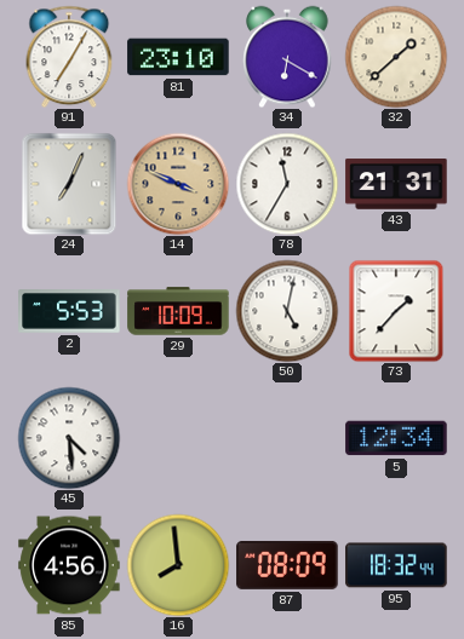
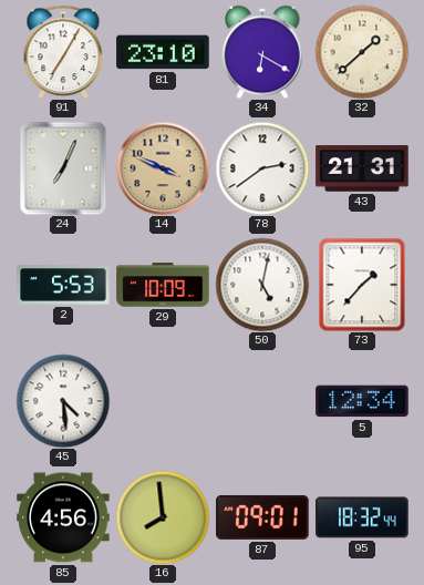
78: 11:35 -> 2:39
87: 08:09 -> 09:01
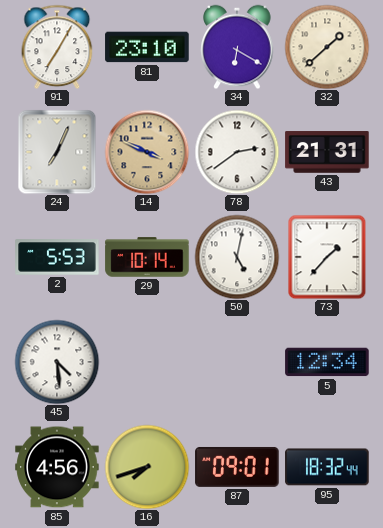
29: 10:09 -> 10:14
16: 7:59 -> 7:42
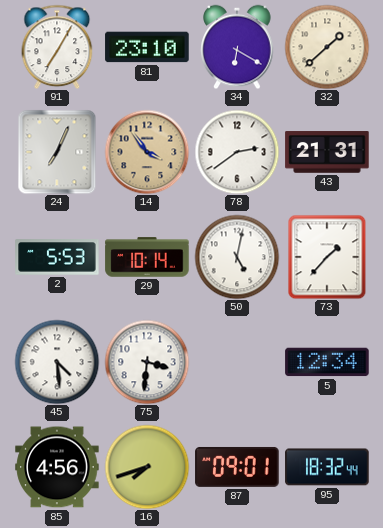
14: 3:49 -> 3:54
75: none -> 3:31
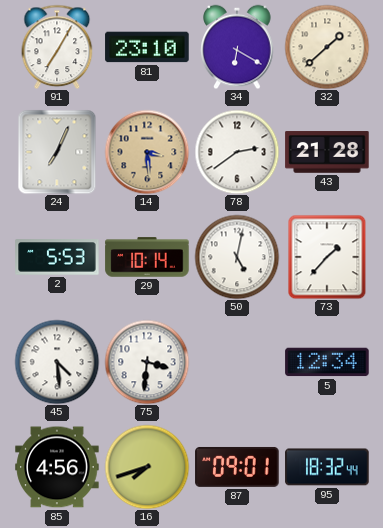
14: 3:54 -> 3:29
43: 21:31 -> 21:28
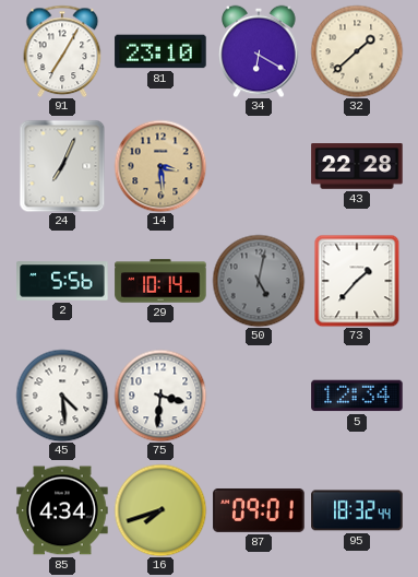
78: 2:39 -> none
43: 21:28 -> 22:28
2: 5:53 -> 5:56
50 dial: white -> grey
85: 4:56 -> 4:34
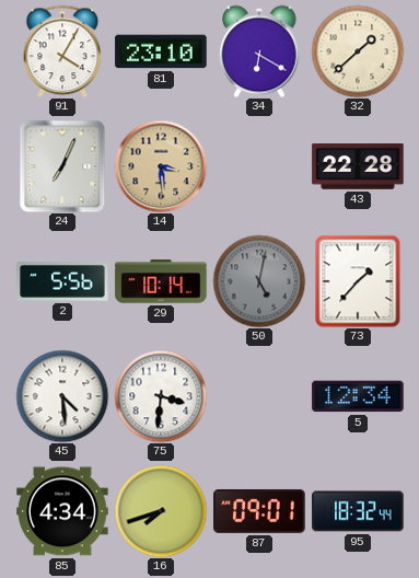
91: 7:05 -> 4:05
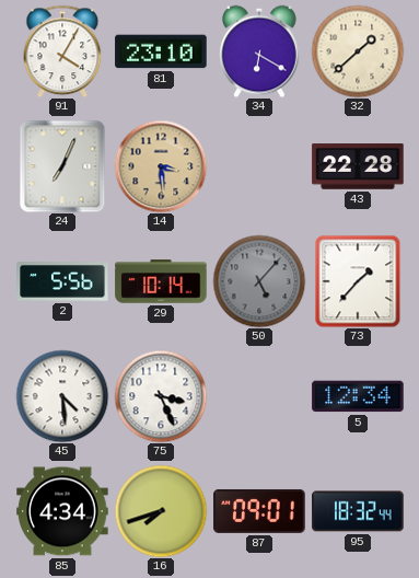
50: 5:02 -> 5:07
75: 3:31 -> 3:26
